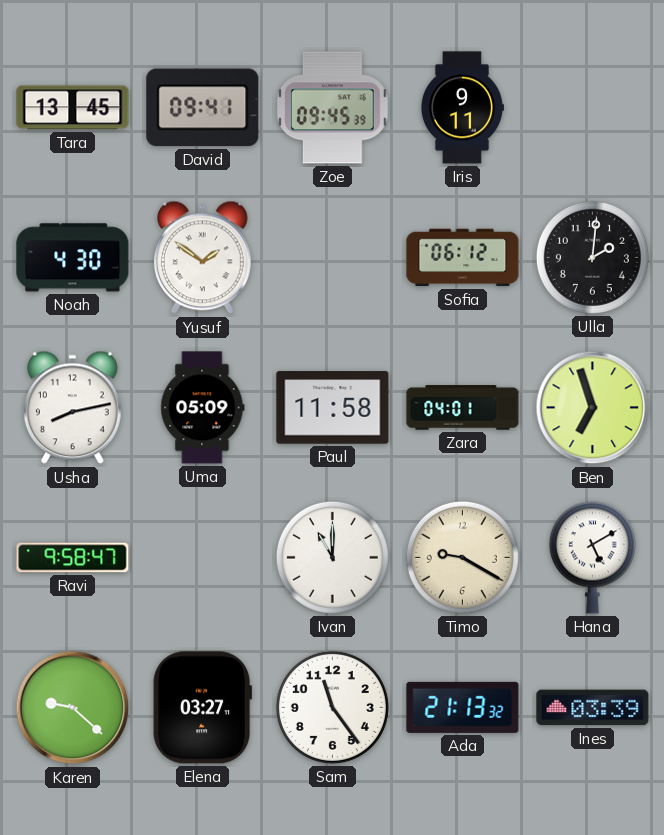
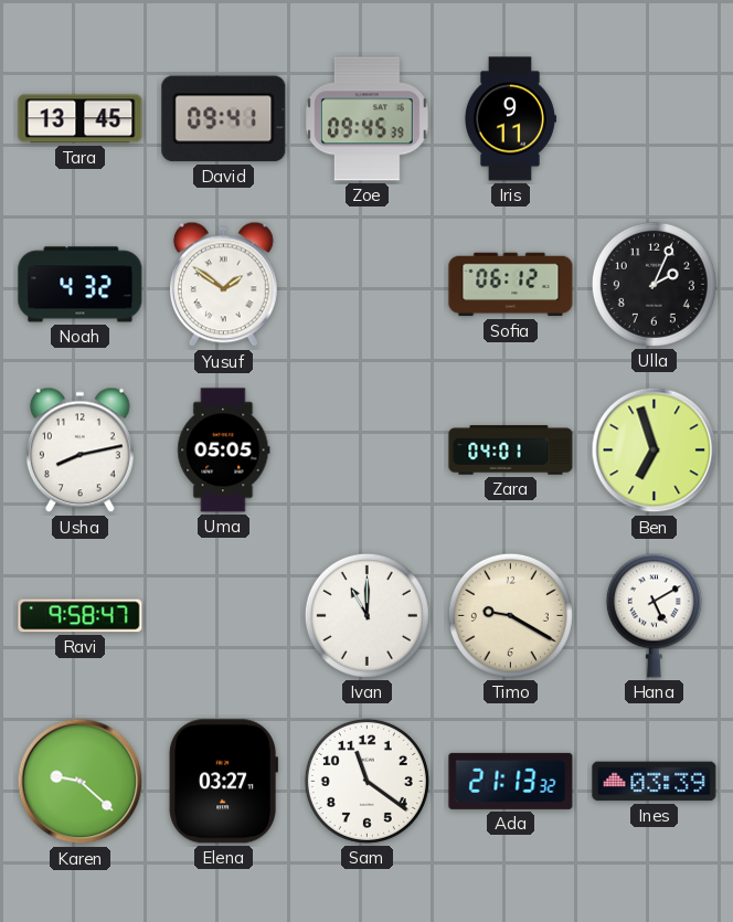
Noah: 4:30 -> 4:32
Ulla: 2:01 -> 2:04
Uma: 05:09 -> 05:05
Paul: 11:58 -> none
Sam: 11:24 -> 11:21
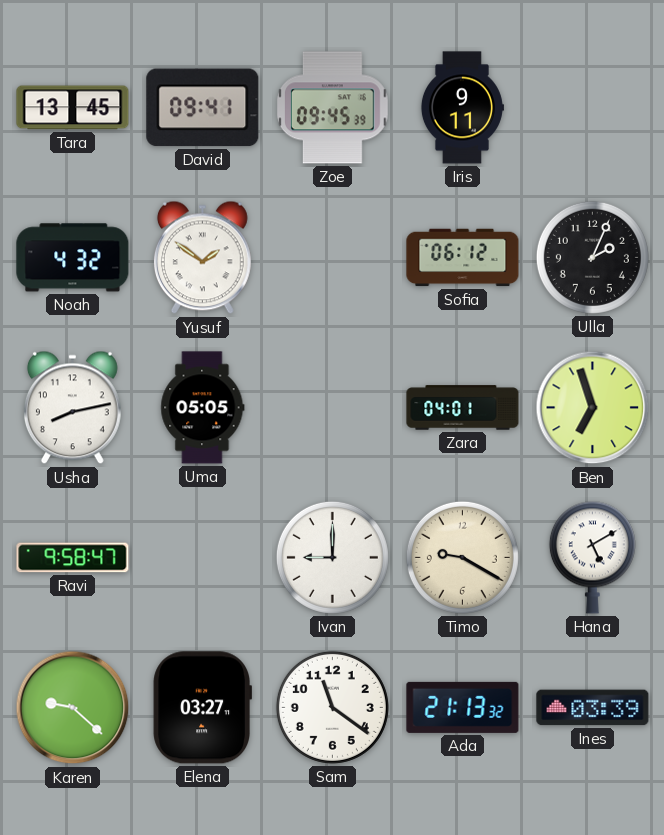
Ivan: 11:00 -> 9:00
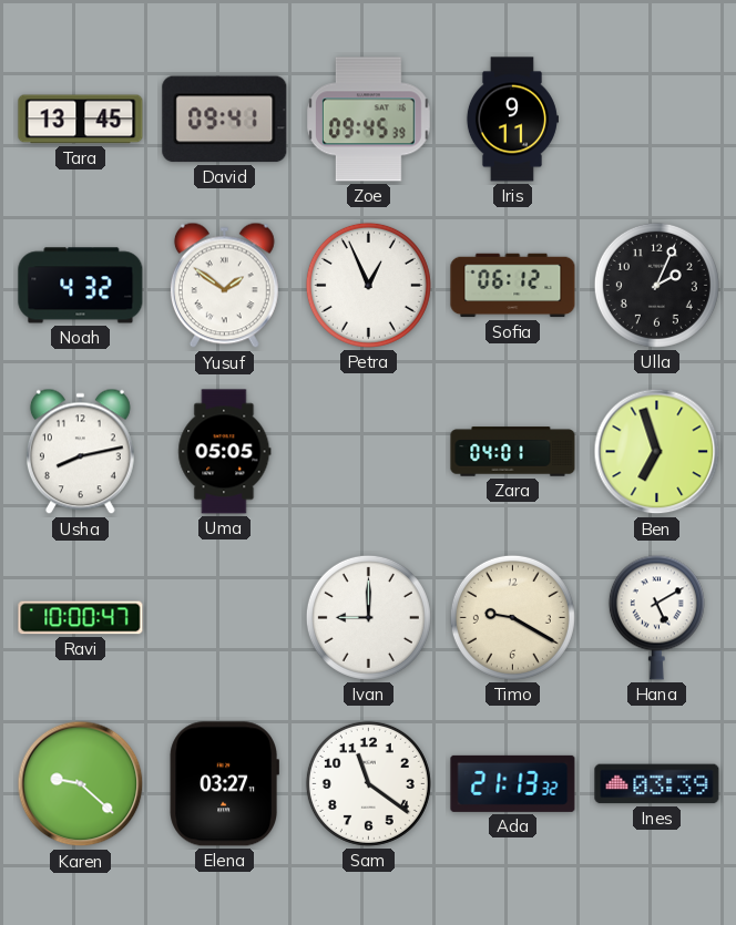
Petra: none -> 12:56
Ravi: 9:58 -> 10:00
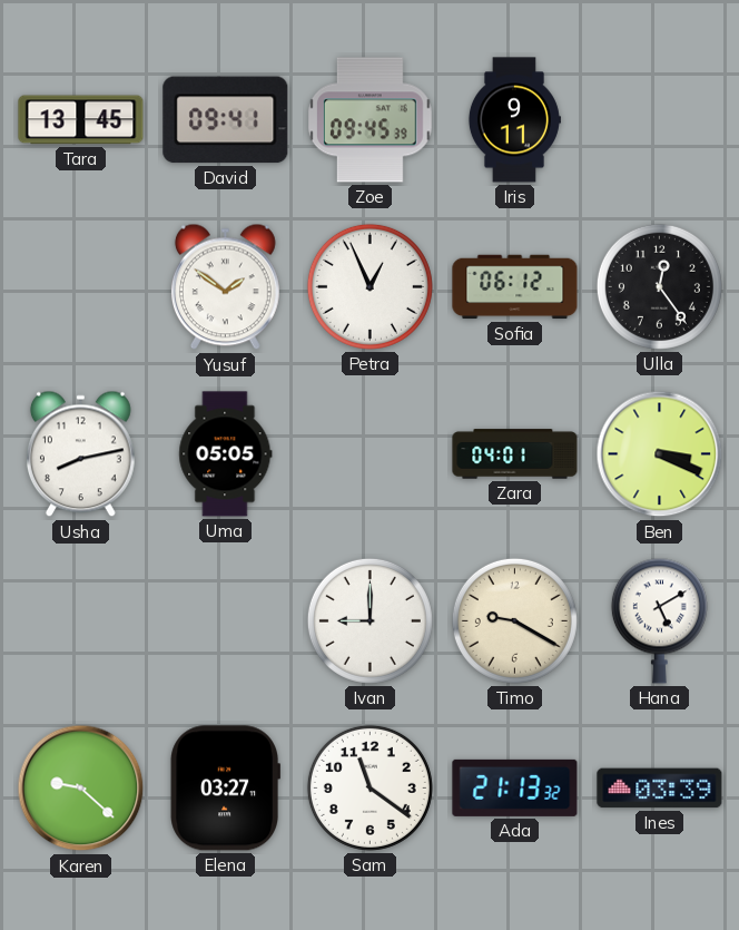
Noah: 4:32 -> none
Ulla: 2:04 -> 12:24
Ben: 6:57 -> 3:19
Ravi: 10:00 -> none
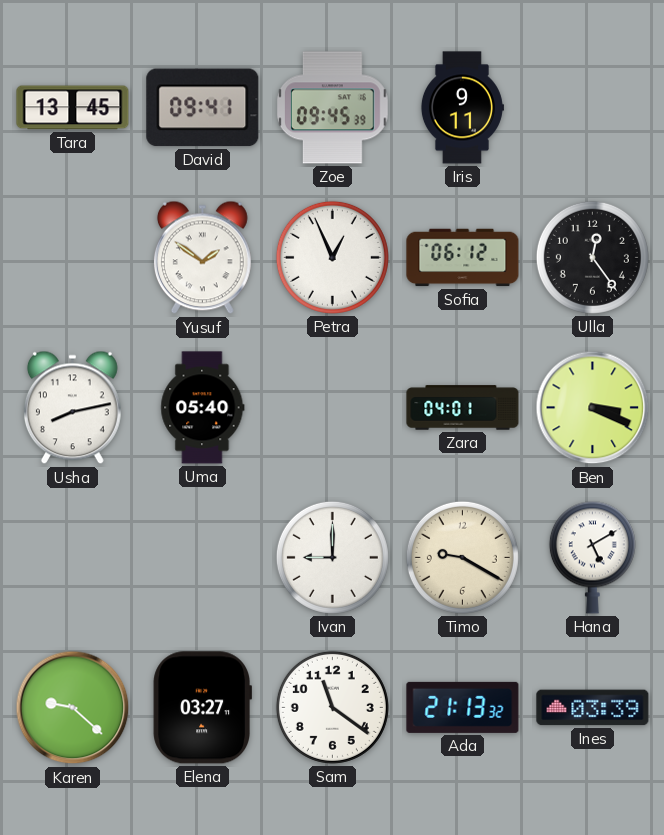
Uma: 05:05 -> 05:40
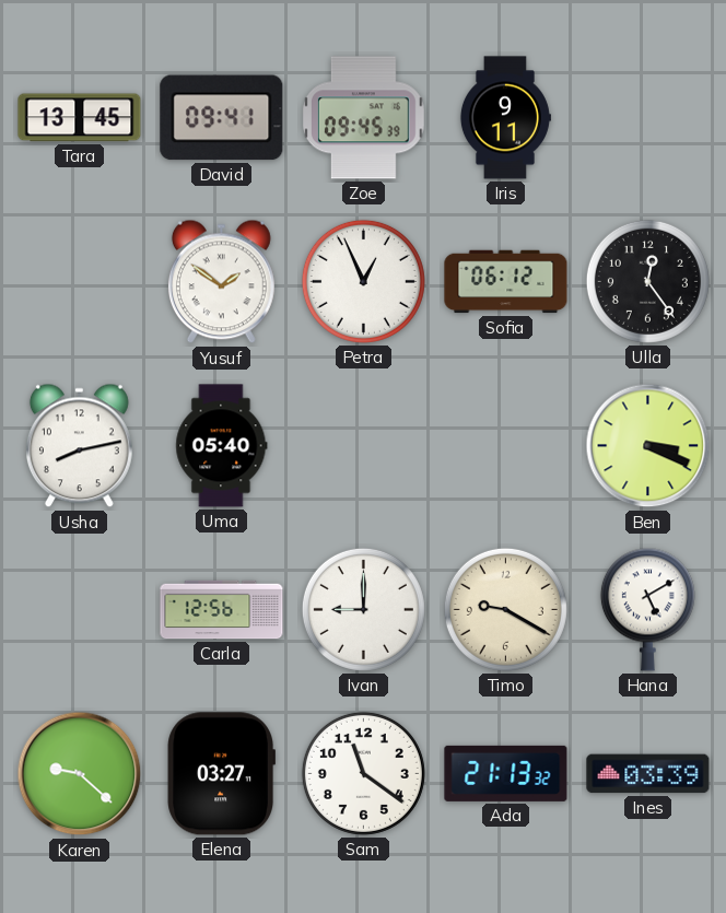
Zara: 04:01 -> none
Carla: none -> 12:56
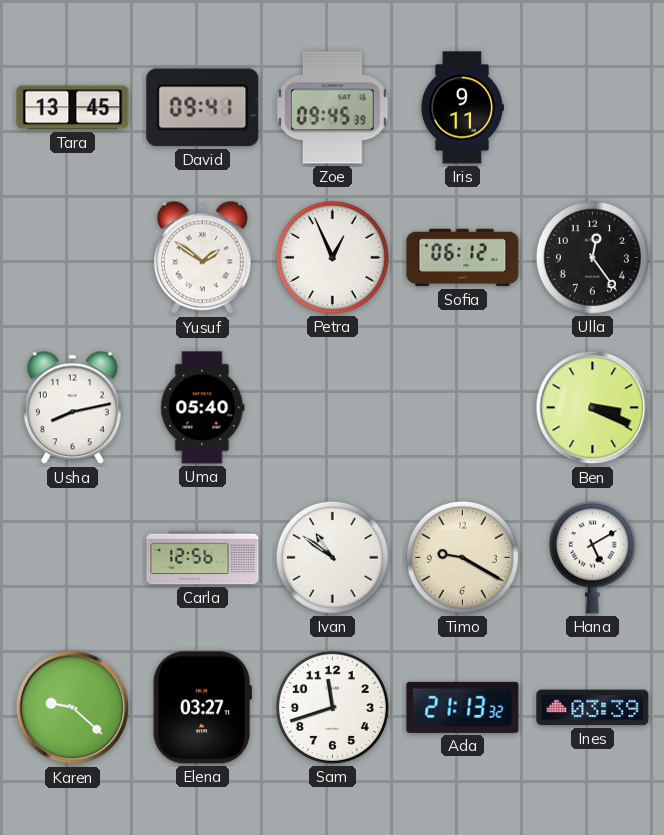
Ivan: 9:00 -> 10:51
Sam: 11:21 -> 11:42
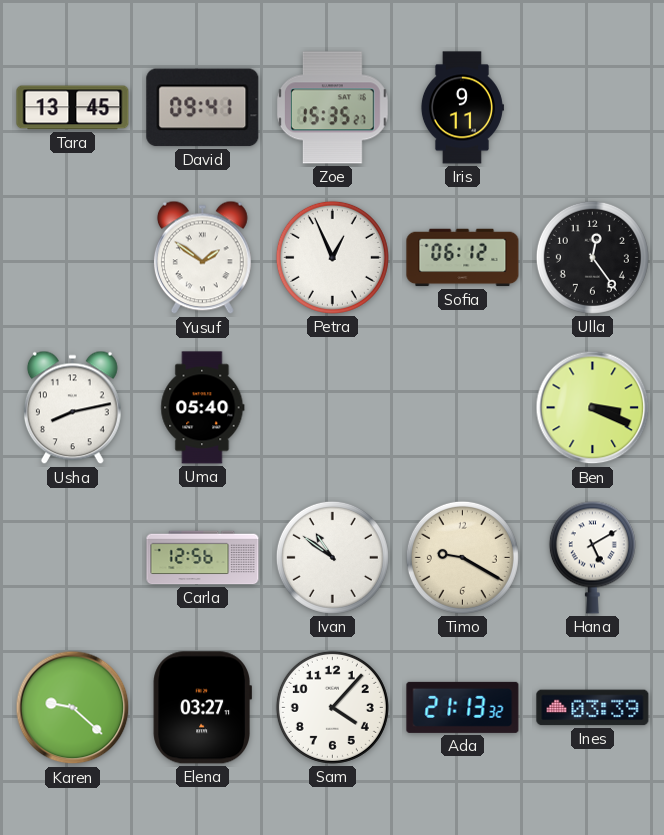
Zoe: 09:45 -> 15:35
Sam: 11:42 -> 4:07
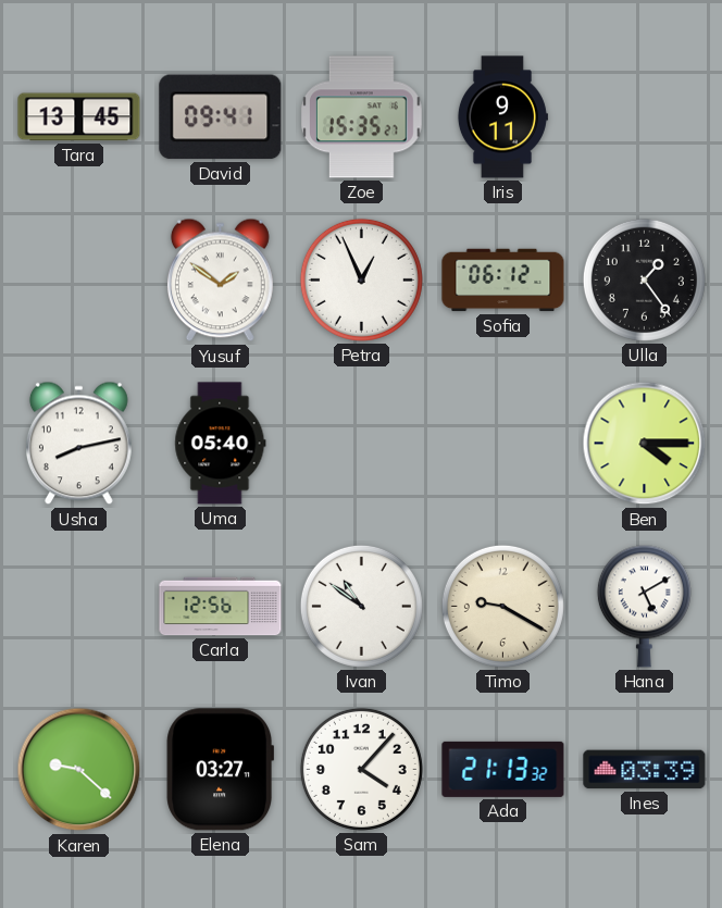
Ulla: 12:24 -> 1:24
Ben: 3:19 -> 4:15
